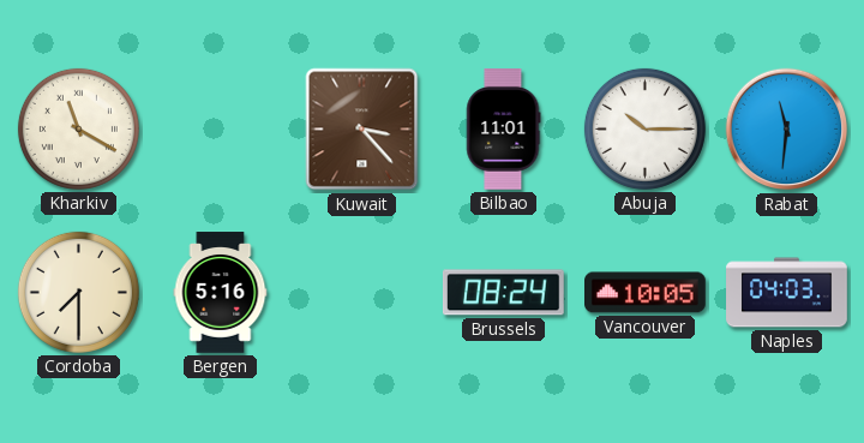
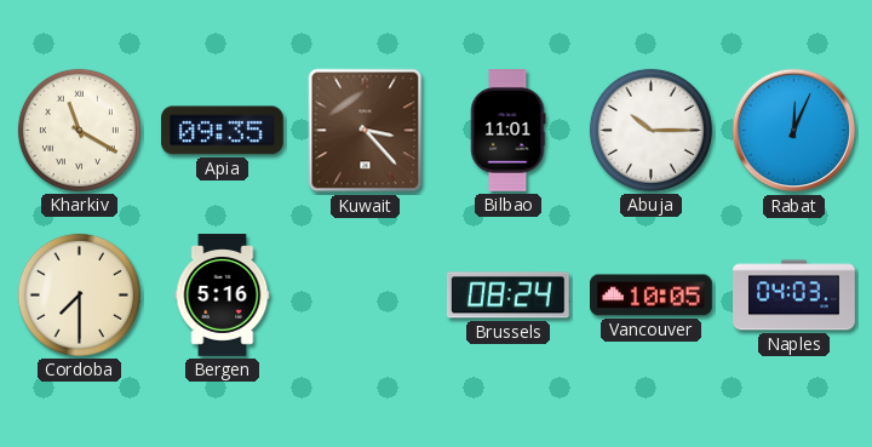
Apia: none -> 09:35
Rabat: 11:31 -> 12:04
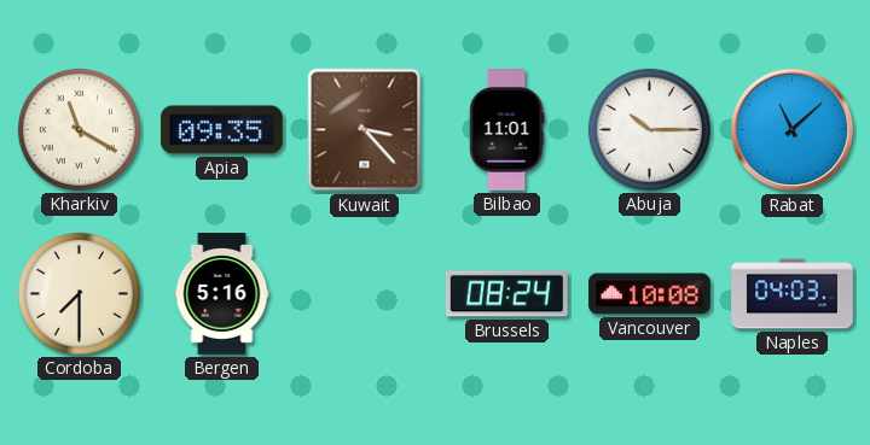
Rabat: 12:04 -> 11:08
Vancouver: 10:05 -> 10:08
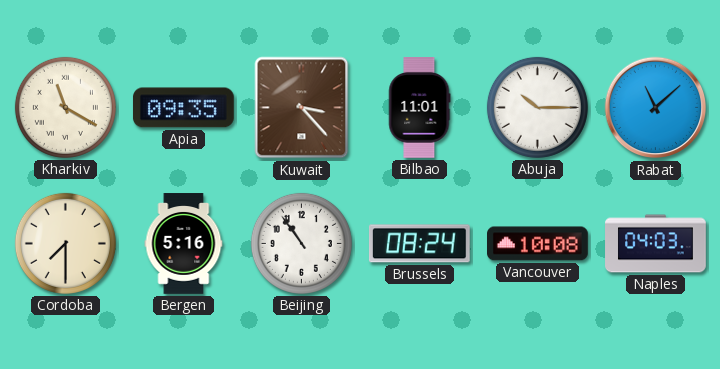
Beijing: none -> 10:54
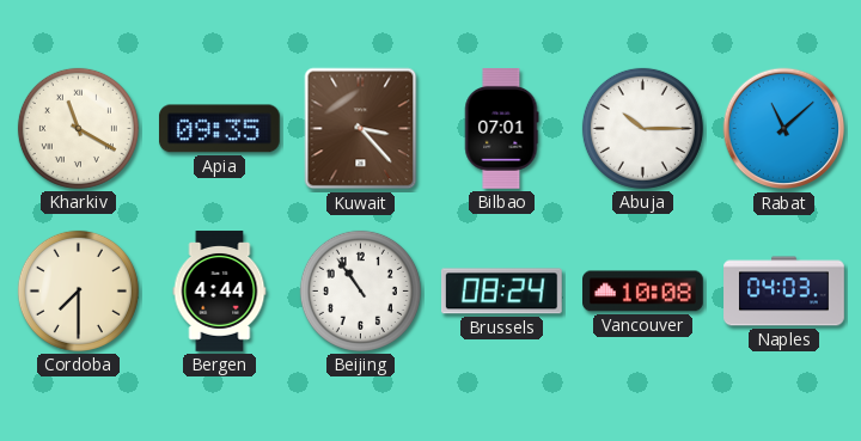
Bilbao: 11:01 -> 07:01
Bergen: 5:16 -> 4:44
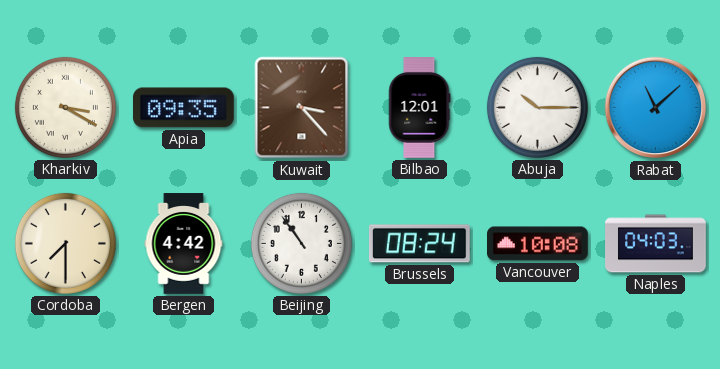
Kharkiv: 11:20 -> 3:20
Bilbao: 07:01 -> 12:01
Bergen: 4:44 -> 4:42
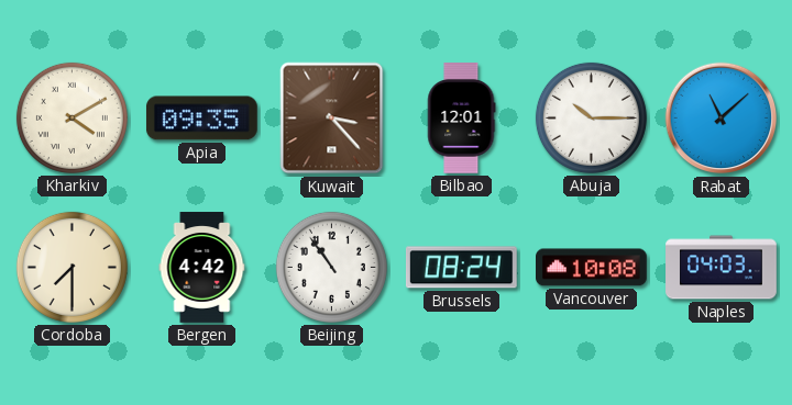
Kharkiv: 3:20 -> 4:10
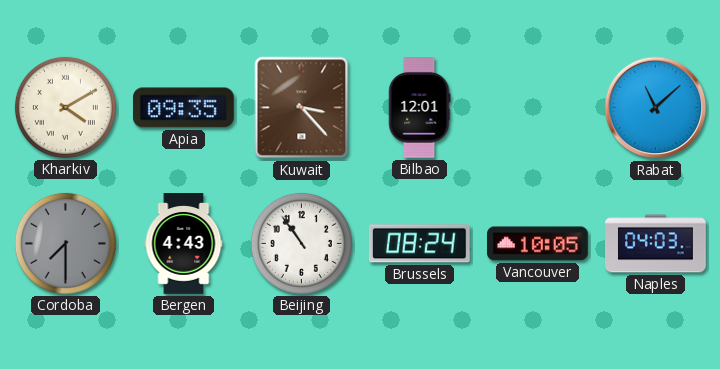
Abuja: 10:15 -> none
Cordoba dial: cream -> grey
Bergen: 4:42 -> 4:43
Vancouver: 10:08 -> 10:05
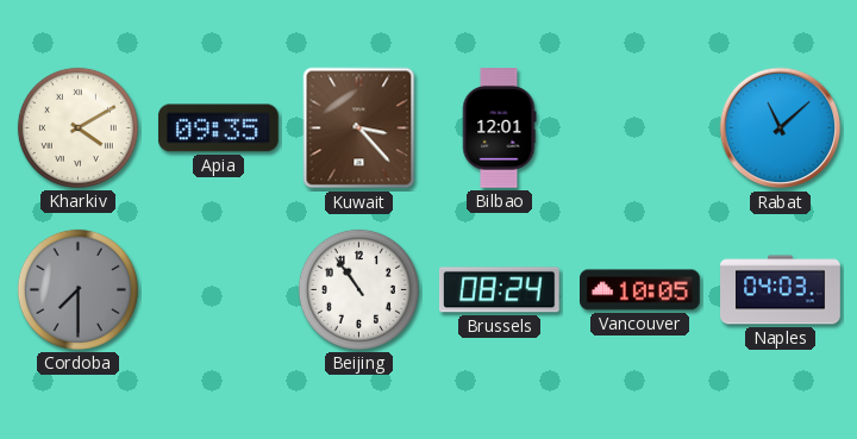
Bergen: 4:43 -> none
